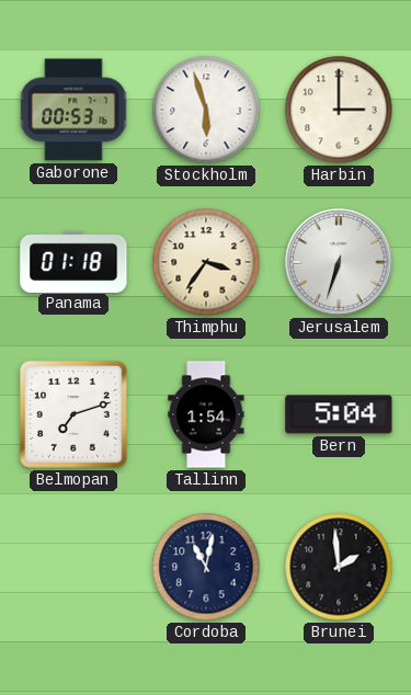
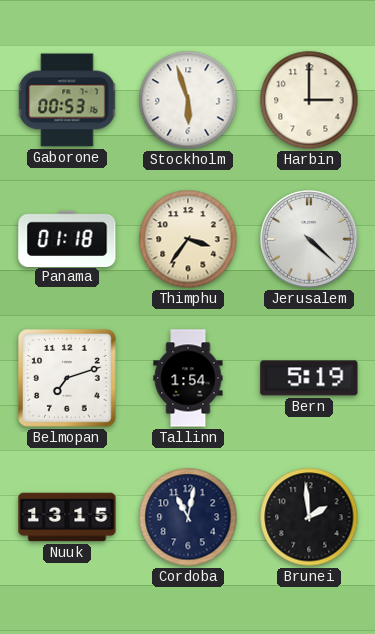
Jerusalem: 6:33 -> 4:22
Bern: 5:04 -> 5:19
Nuuk: none -> 13:15
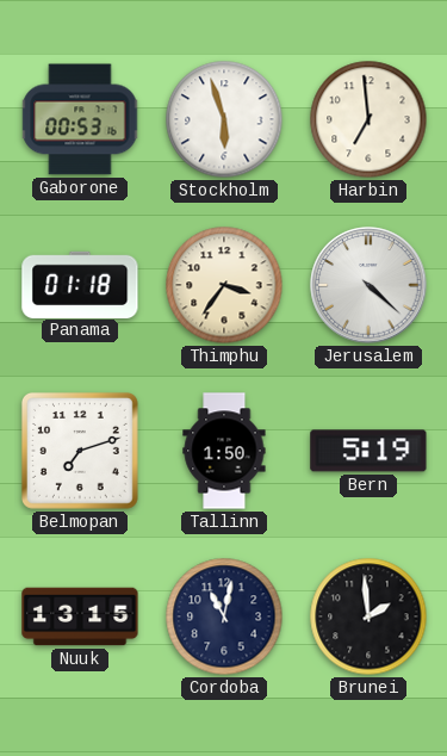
Harbin: 3:00 -> 6:59
Tallinn: 1:54 -> 1:50
